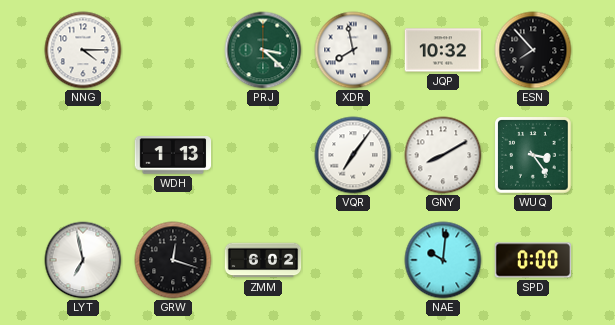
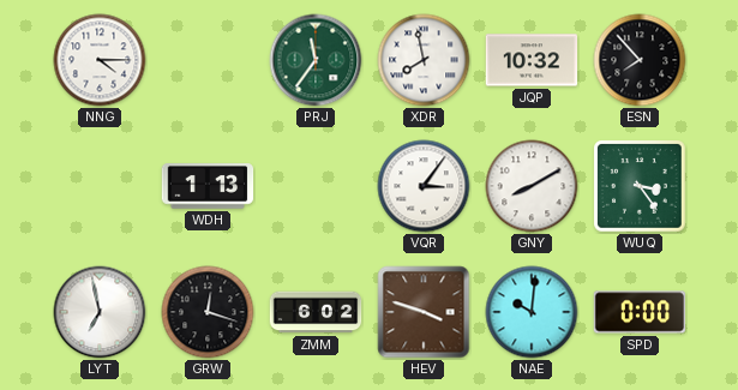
PRJ: 3:22 -> 11:36
VQR: 7:06 -> 3:06
HEV: none -> 3:48
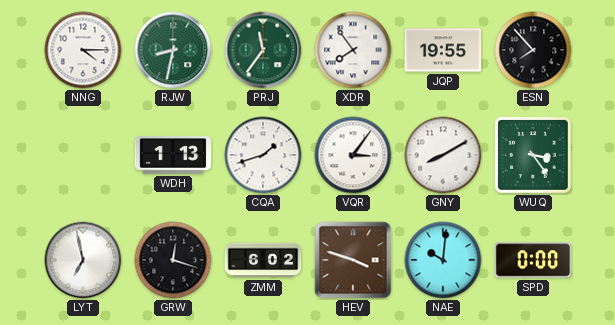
RJW: none -> 8:32
XDR: 7:58 -> 7:54
JQP: 10:32 -> 19:55
CQA: none -> 1:42
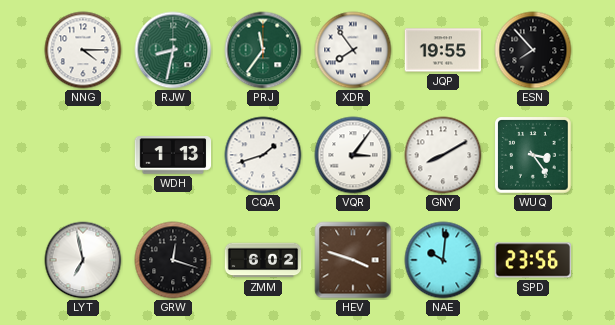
SPD: 0:00 -> 23:56
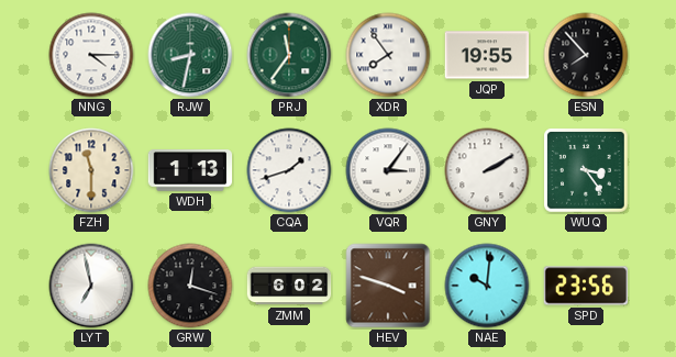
FZH: none -> 11:30
GNY: 8:10 -> 2:10
